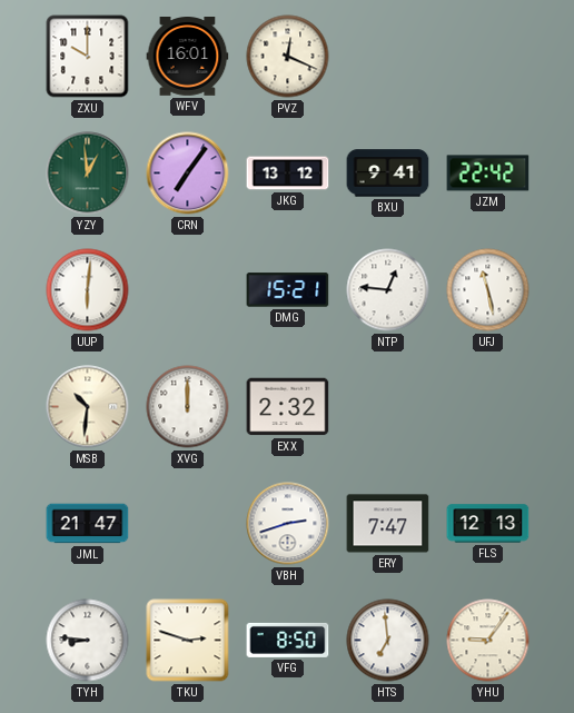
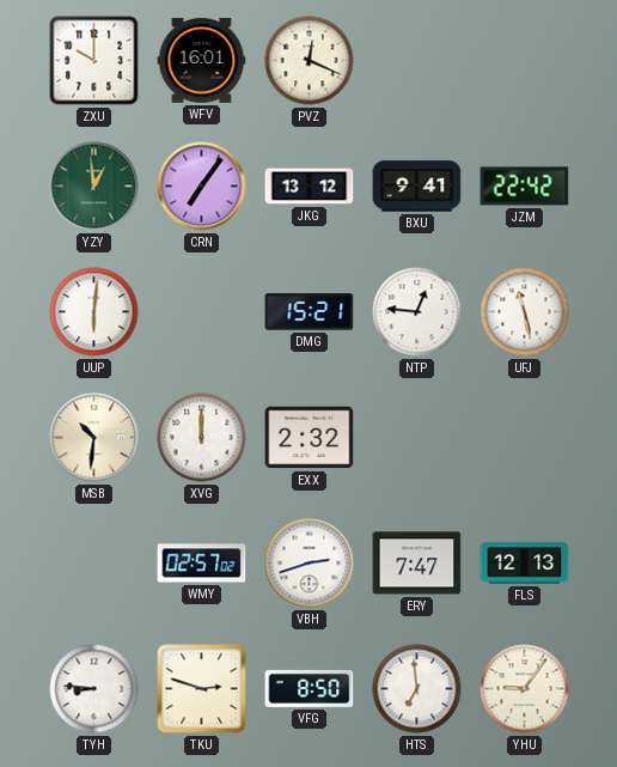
JML: 21:47 -> none
WMY: none -> 02:57
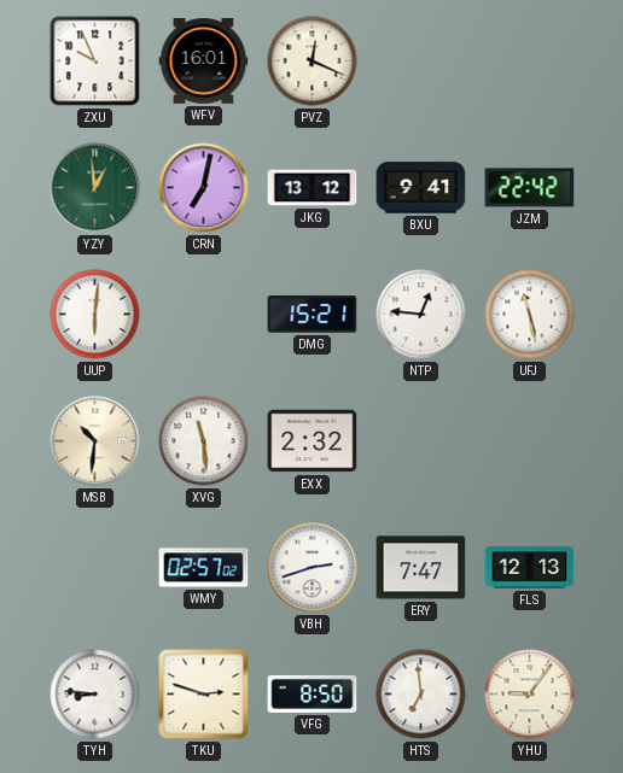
ZXU: 10:00 -> 9:56
CRN: 7:06 -> 7:02
XVG: 12:00 -> 11:29
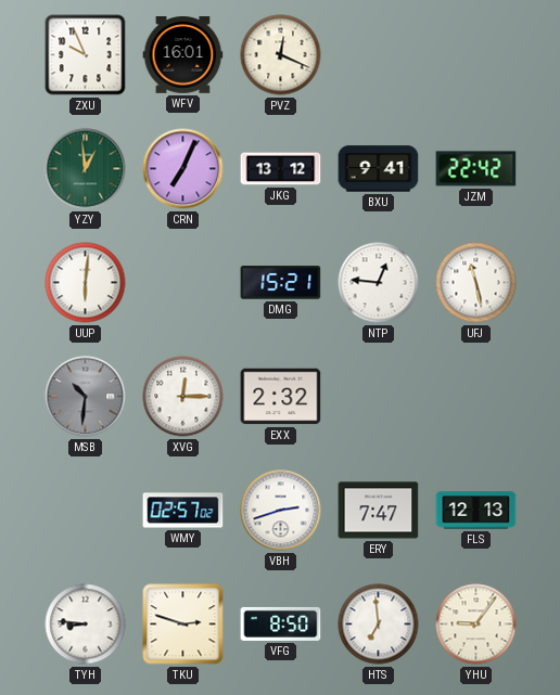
CRN: 7:02 -> 7:04
MSB dial: cream -> grey
XVG: 11:29 -> 12:15
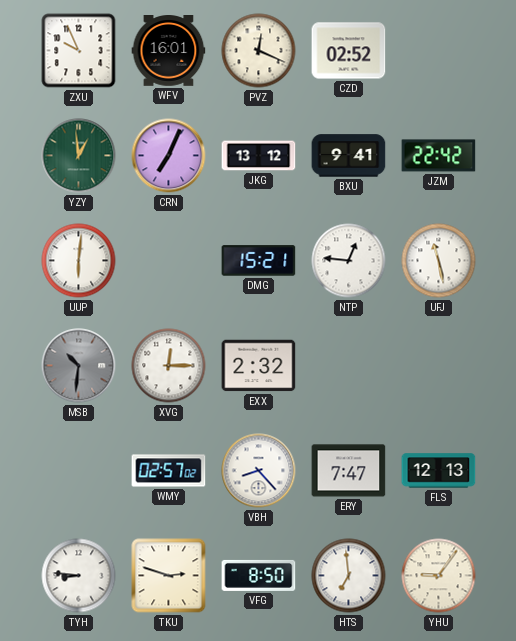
CZD: none -> 02:52
VBH: 2:42 -> 8:23
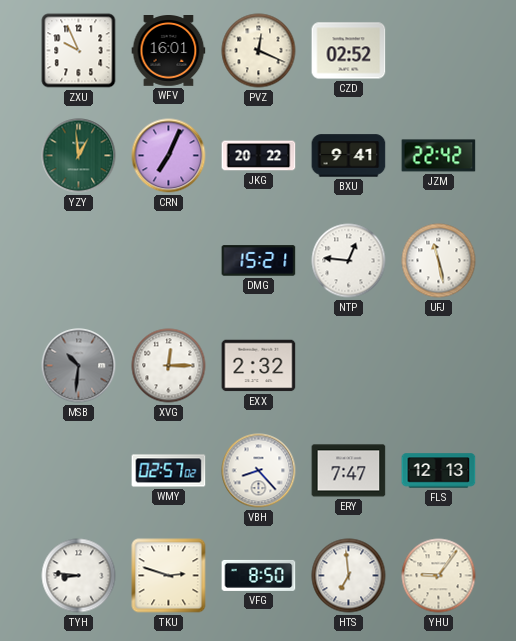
JKG: 13:12 -> 20:22
UUP: 6:01 -> none
